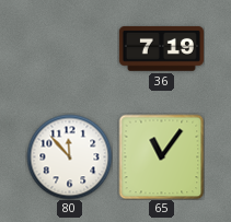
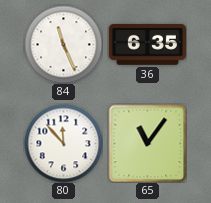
84: none -> 11:26
36: 7:19 -> 6:35
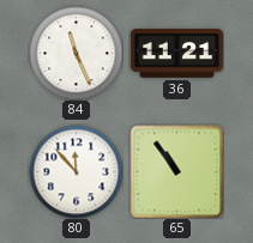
36: 6:35 -> 11:21
65: 11:06 -> 10:54
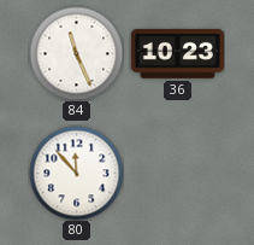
36: 11:21 -> 10:23
65: 10:54 -> none
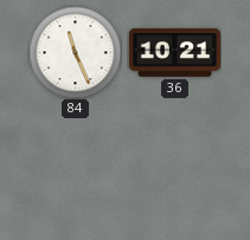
36: 10:23 -> 10:21
80: 11:53 -> none
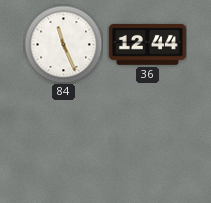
36: 10:21 -> 12:44
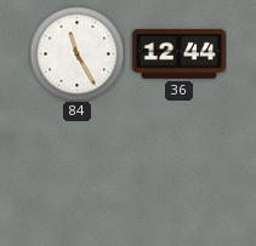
84: 11:26 -> 11:25
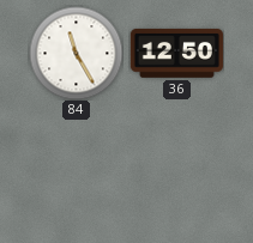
36: 12:44 -> 12:50
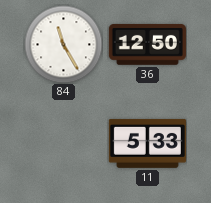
11: none -> 5:33
